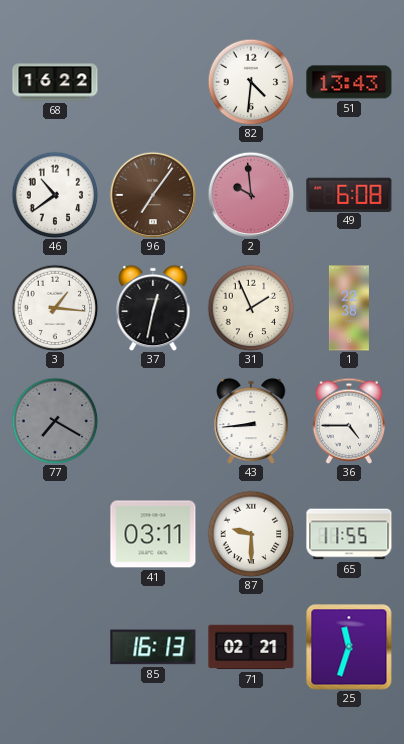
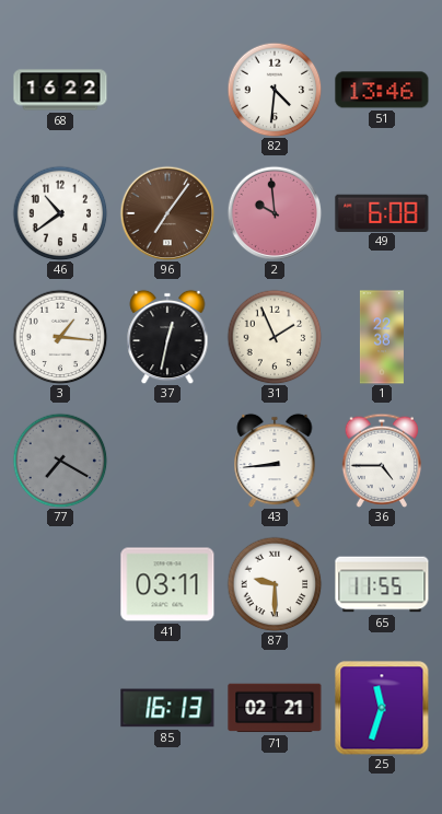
51: 13:43 -> 13:46
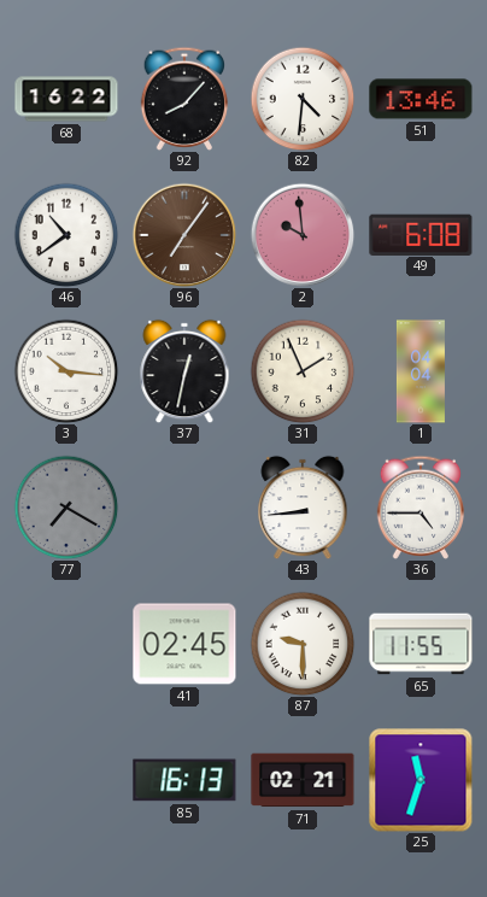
92: none -> 8:07
3: 1:16 -> 10:16
1: 22:38 -> 04:04
41: 03:11 -> 02:45
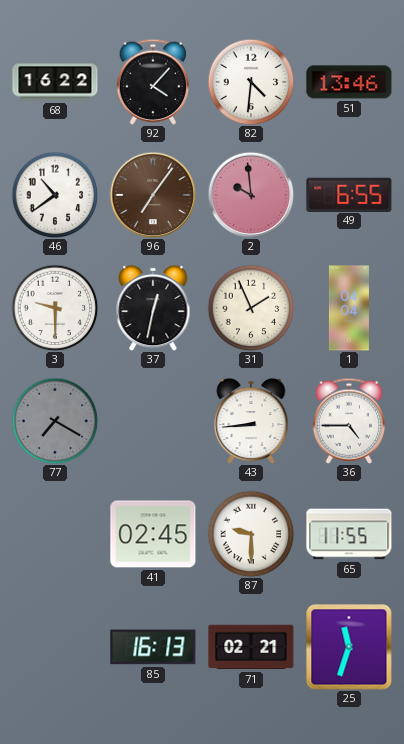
92: 8:07 -> 4:07
49: 6:08 -> 6:55
3: 10:16 -> 9:30
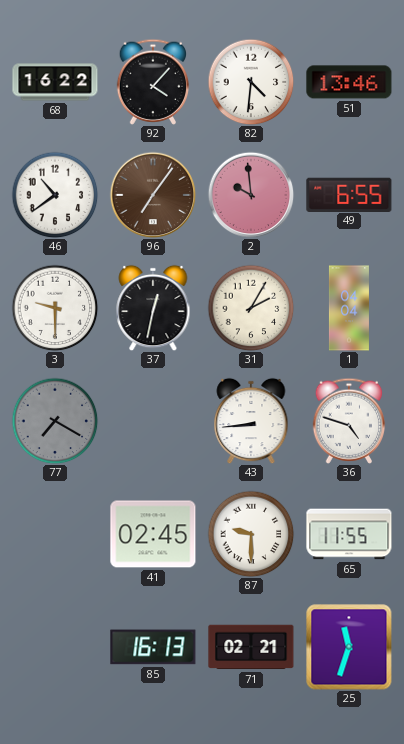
31: 1:56 -> 2:05
36: 4:45 -> 4:48
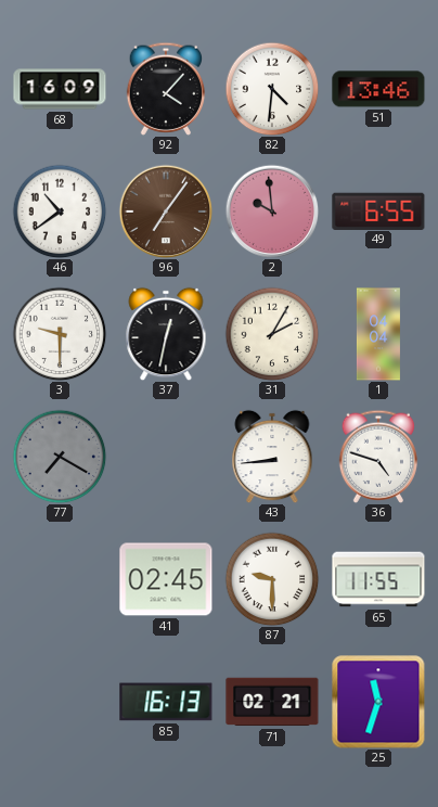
68: 16:22 -> 16:09
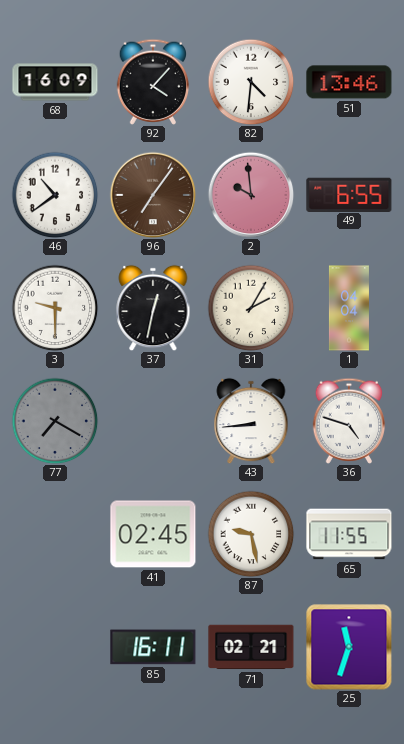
87: 9:30 -> 9:28
85: 16:13 -> 16:11
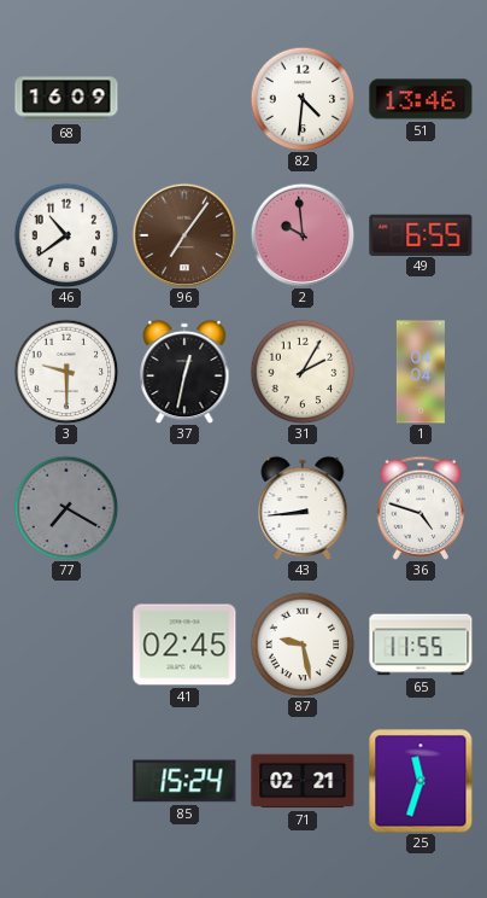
92: 4:07 -> none
85: 16:11 -> 15:24
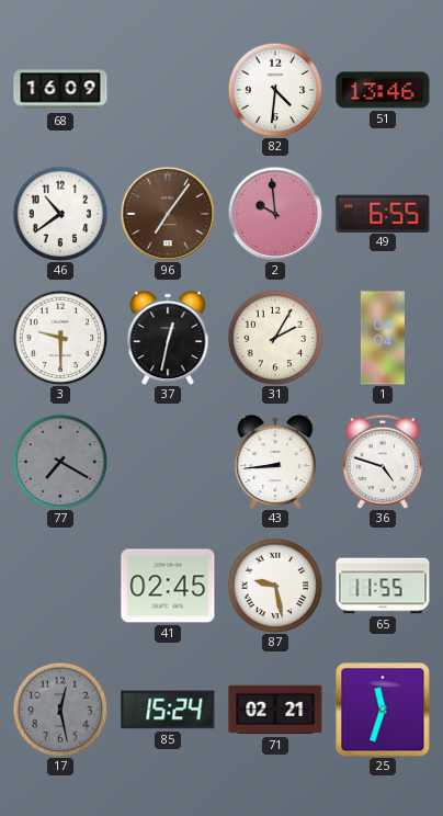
17: none -> 12:28
